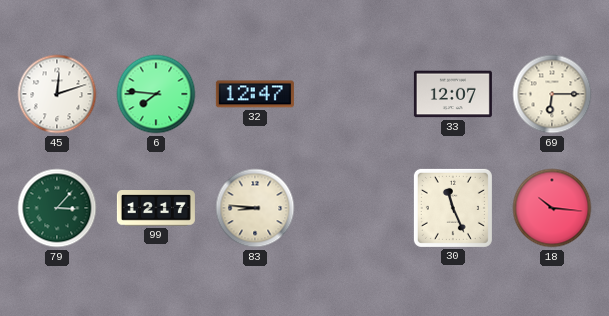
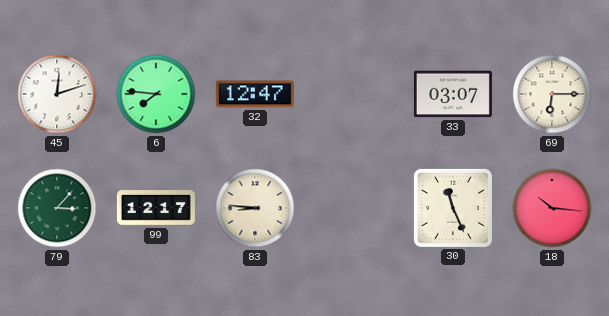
33: 12:07 -> 03:07
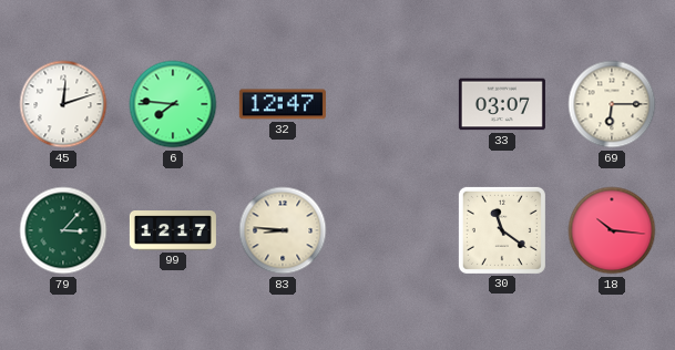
30: 11:26 -> 11:21
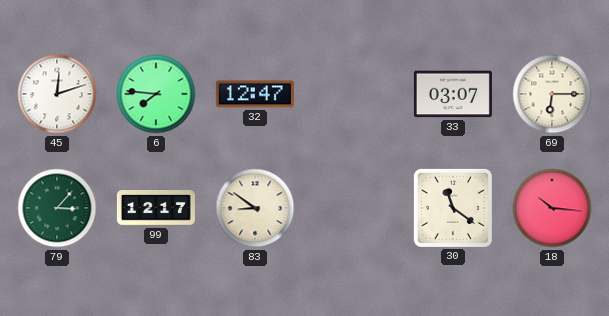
83: 8:46 -> 8:51
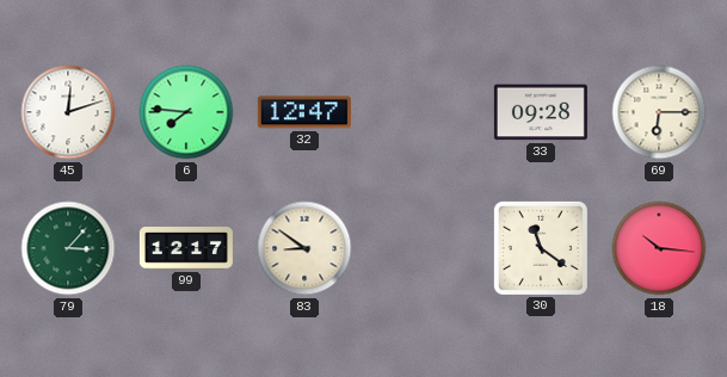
33: 03:07 -> 09:28
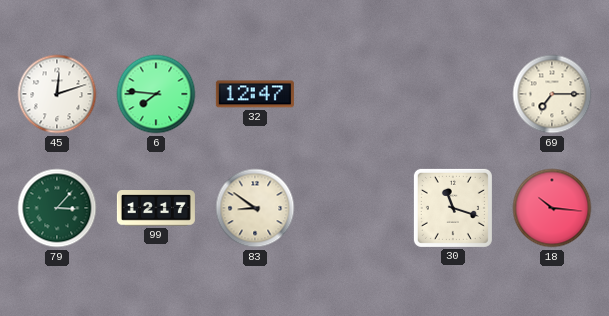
33: 09:28 -> none
69: 6:15 -> 7:15
30: 11:21 -> 11:18
